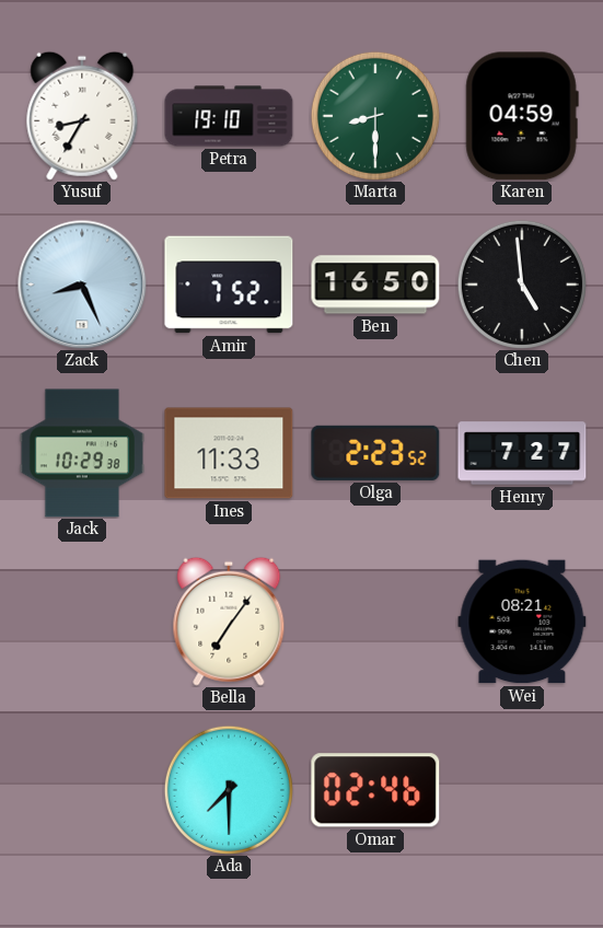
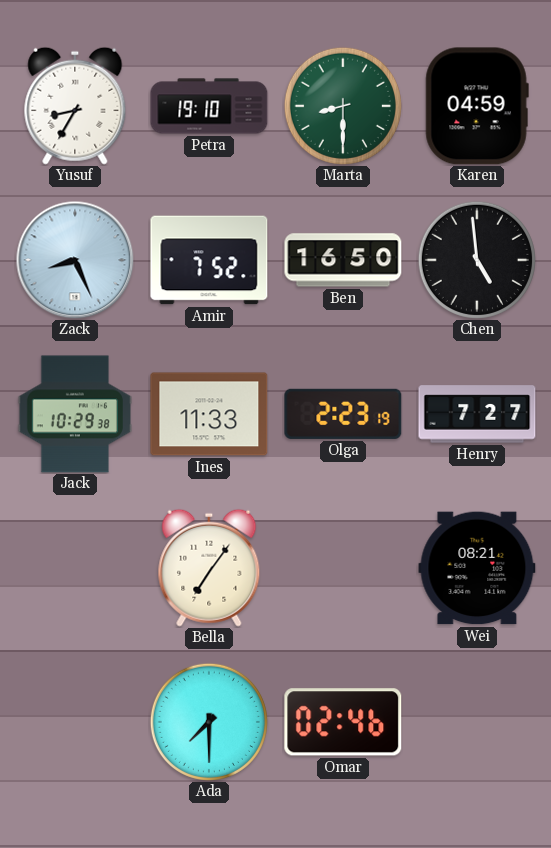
Olga: 2:23:52 -> 2:23:19
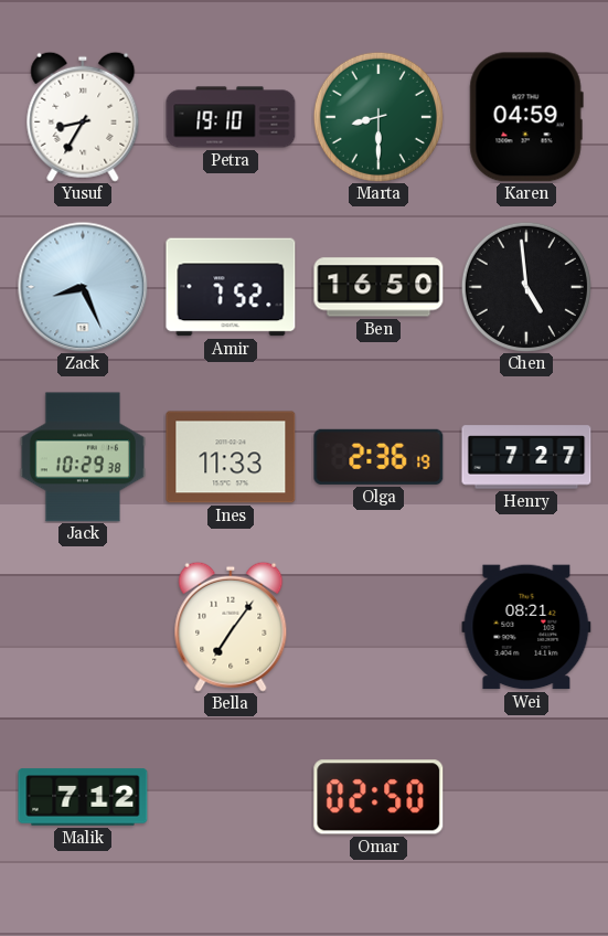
Olga: 2:23 -> 2:36
Malik: none -> 7:12
Ada: 7:30 -> none
Omar: 02:46 -> 02:50
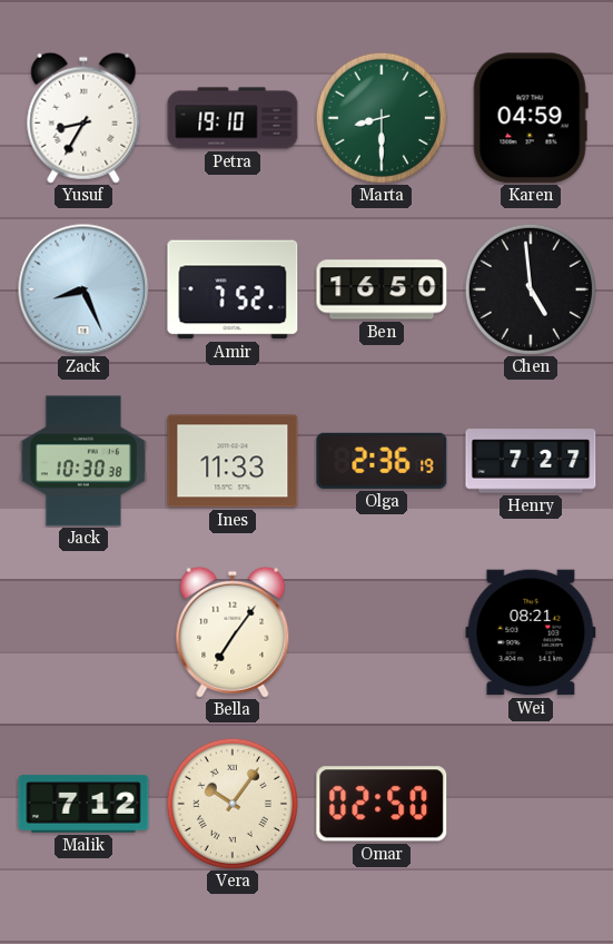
Jack: 10:29 -> 10:30
Vera: none -> 10:06
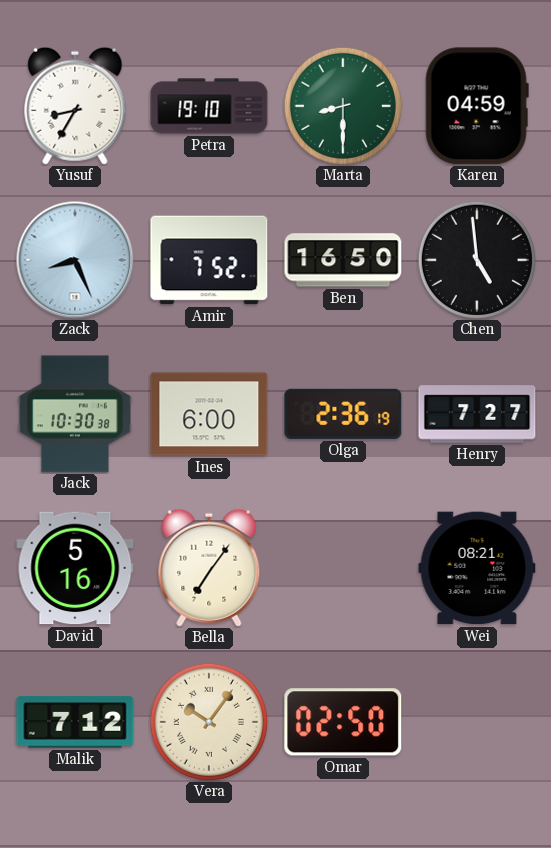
Ines: 11:33 -> 6:00
David: none -> 5:16
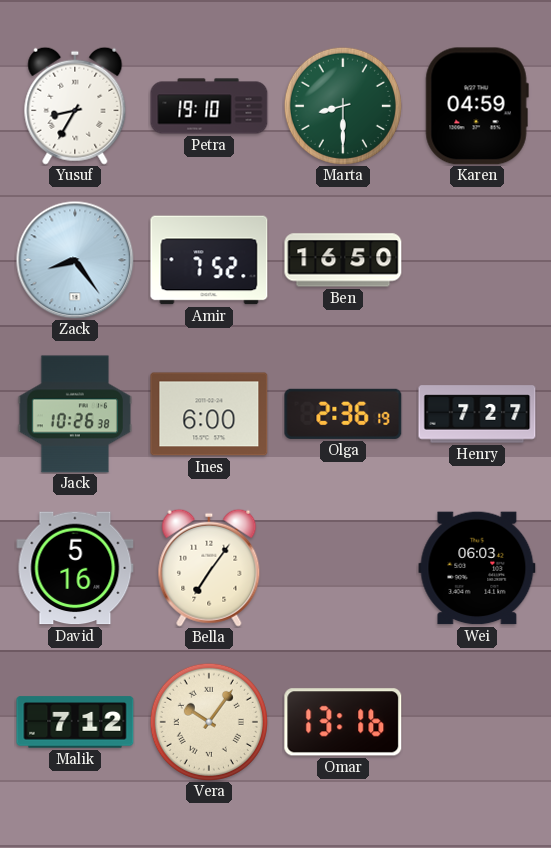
Zack: 8:26 -> 8:24
Chen: 4:59 -> none
Jack: 10:30 -> 10:26
Wei: 08:21 -> 06:03
Omar: 02:50 -> 13:16
